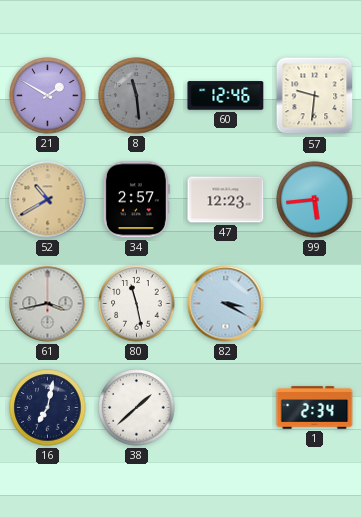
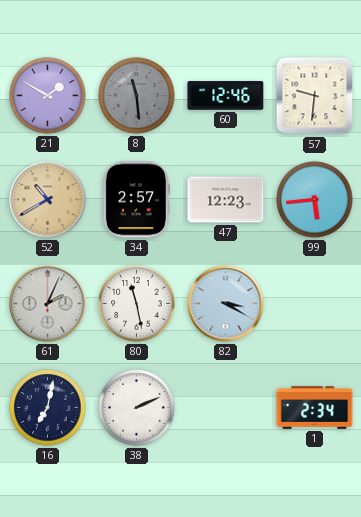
61: 3:43 -> 2:04
38: 1:38 -> 2:11
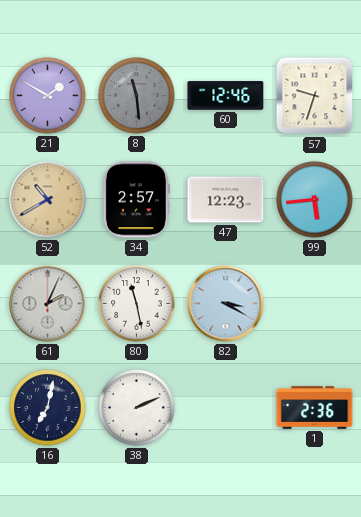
57: 9:31 -> 9:33
1: 2:34 -> 2:36
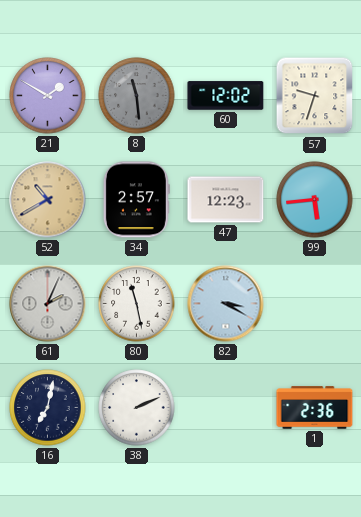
60: 12:46 -> 12:02
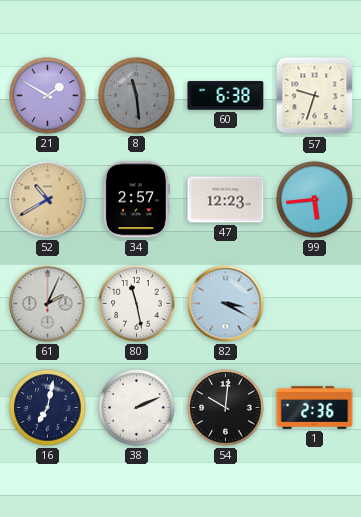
60: 12:02 -> 6:38
54: none -> 10:01
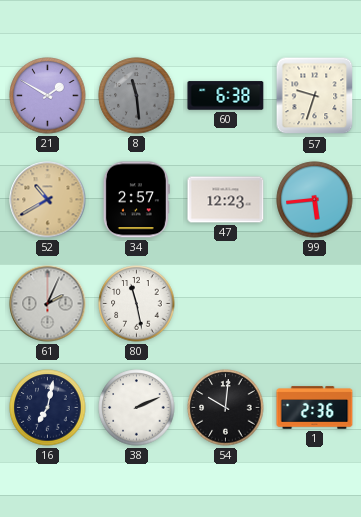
82: 3:20 -> none
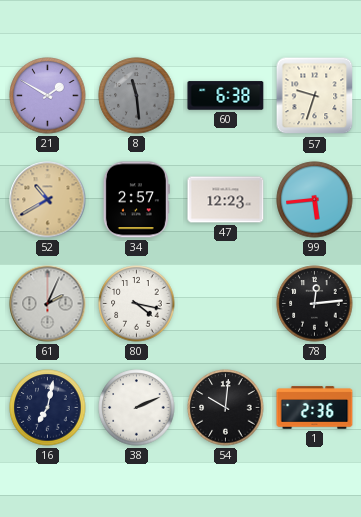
80: 11:28 -> 4:17
78: none -> 12:14
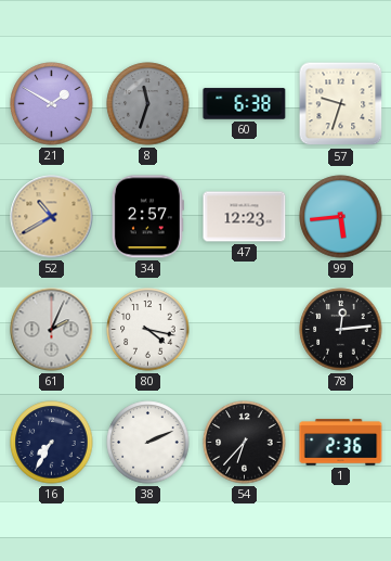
8: 11:29 -> 11:33
16: 7:02 -> 7:35
54: 10:01 -> 6:37
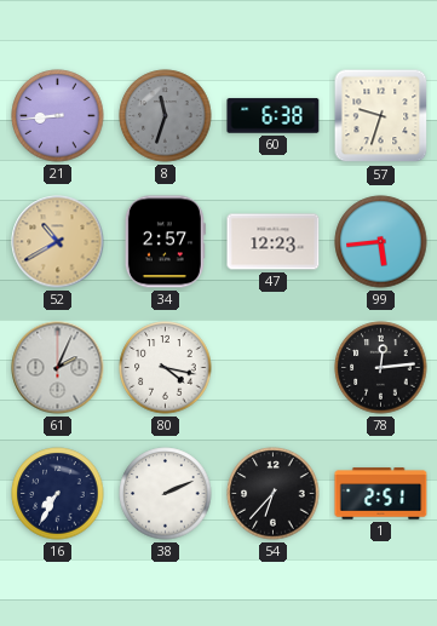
21: 1:50 -> 8:44
1: 2:36 -> 2:51
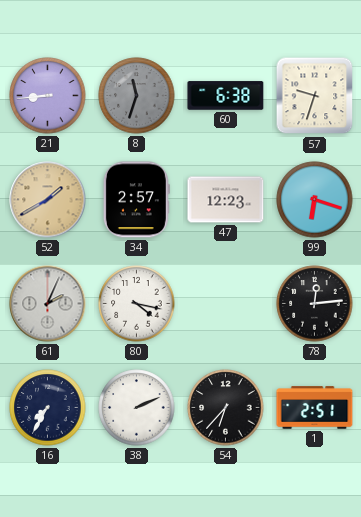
52: 10:40 -> 1:40
99: 5:44 -> 6:18
